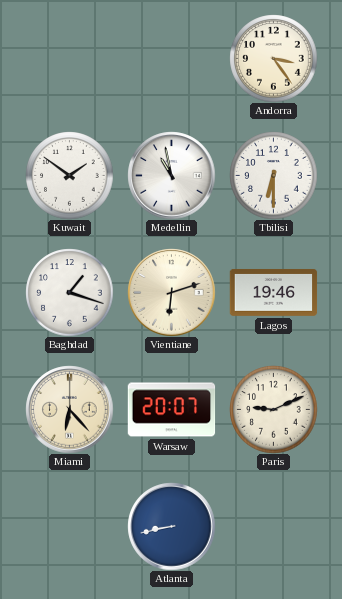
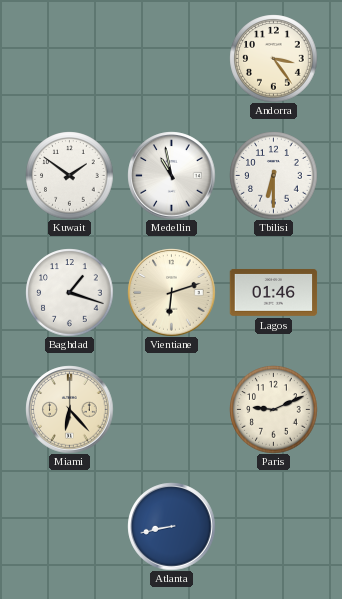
Lagos: 19:46 -> 01:46
Warsaw: 20:07 -> none
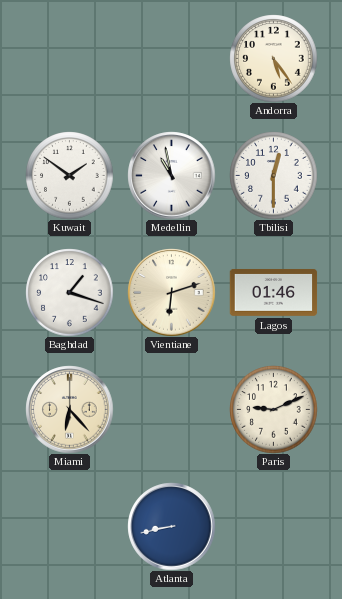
Andorra: 3:24 -> 5:24
Tbilisi: 6:30 -> 12:30
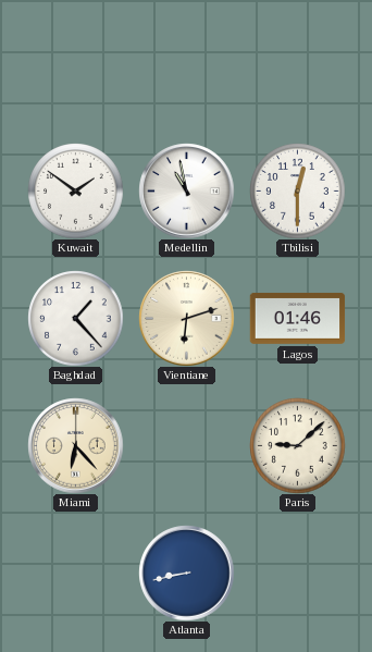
Andorra: 5:24 -> none
Baghdad: 1:18 -> 1:23
Paris: 9:11 -> 9:08
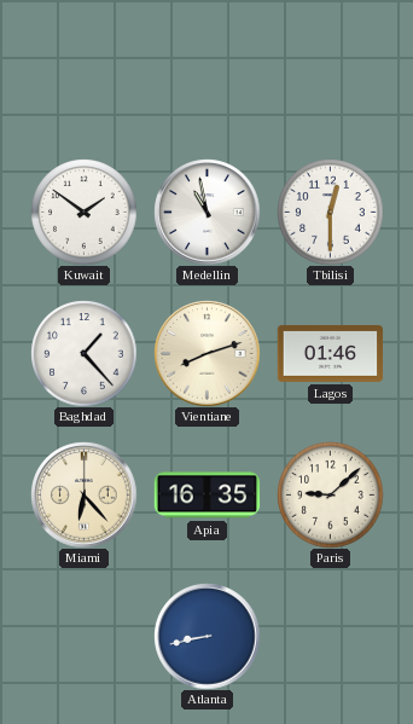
Vientiane: 6:12 -> 8:12
Apia: none -> 16:35
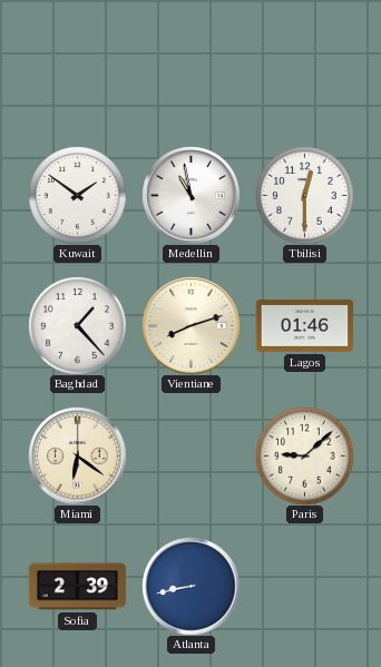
Miami: 6:23 -> 6:21
Apia: 16:35 -> none
Sofia: none -> 2:39
